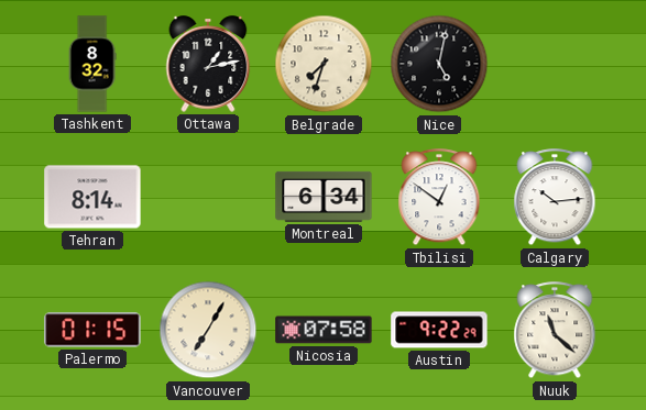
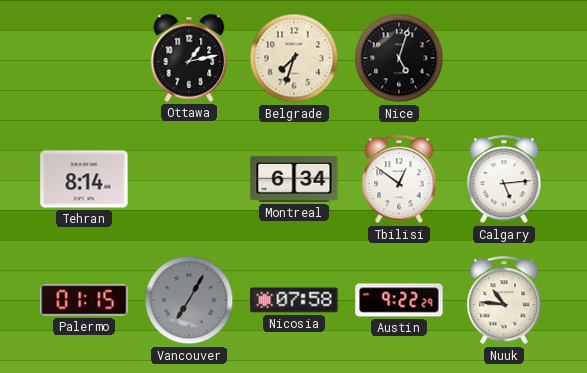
Tashkent: 8:32 -> none
Nice: 5:02 -> 5:03
Calgary: 10:14 -> 5:14
Vancouver dial: cream -> grey
Nuuk: 11:22 -> 10:46
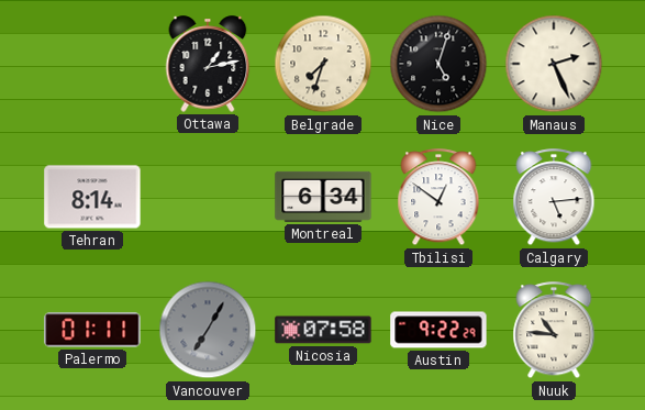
Manaus: none -> 2:26
Palermo: 01:15 -> 01:11
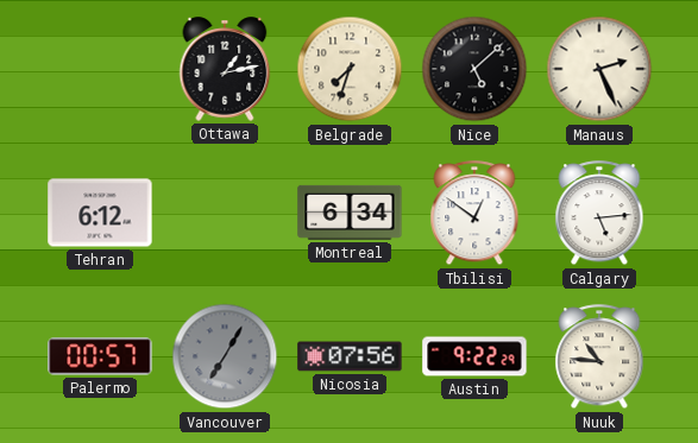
Nice: 5:03 -> 5:08
Tehran: 8:14 -> 6:12
Palermo: 01:11 -> 00:57
Nicosia: 07:58 -> 07:56
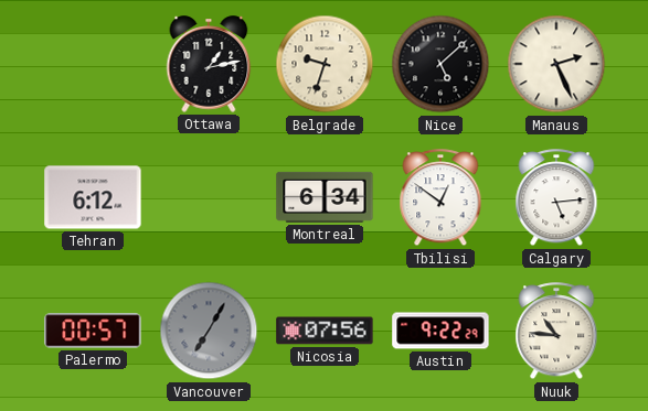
Belgrade: 7:33 -> 9:33
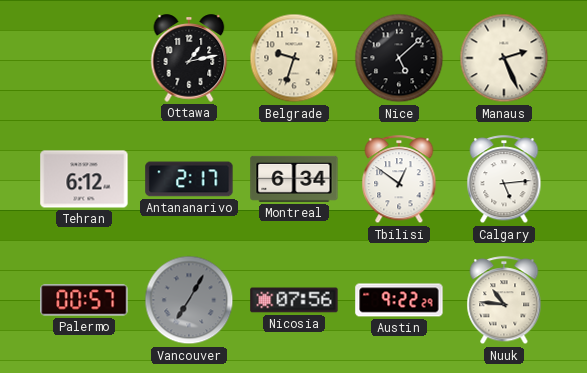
Antananarivo: none -> 2:17
